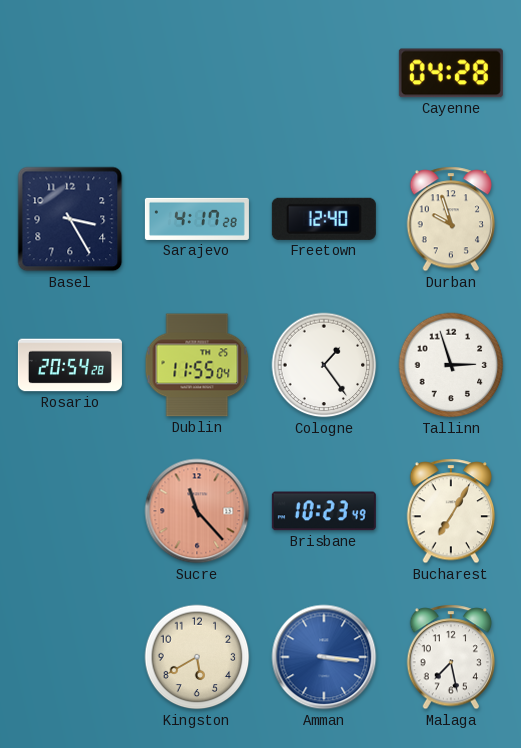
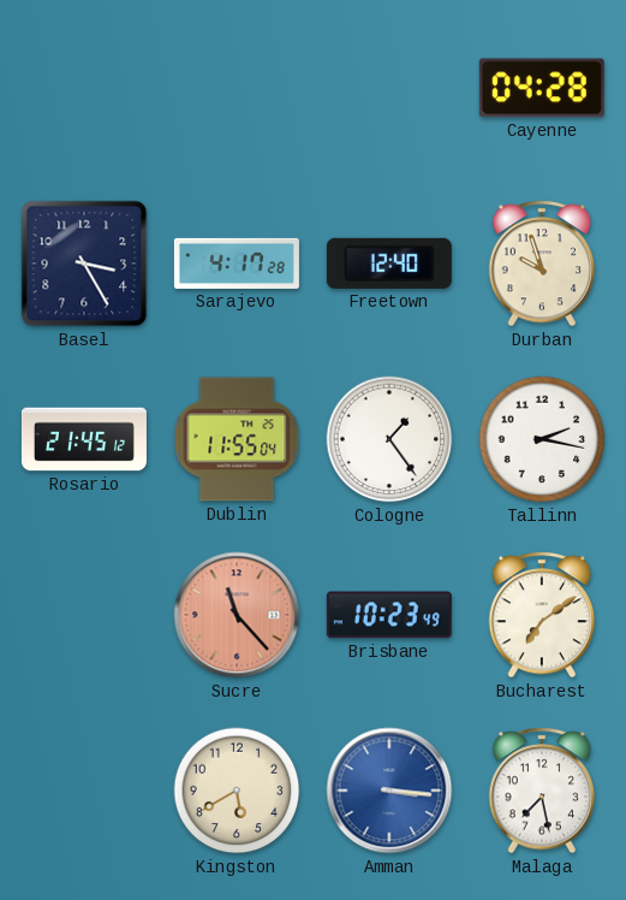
Rosario: 20:54 -> 21:45
Tallinn: 2:57 -> 2:17
Bucharest: 7:05 -> 7:09
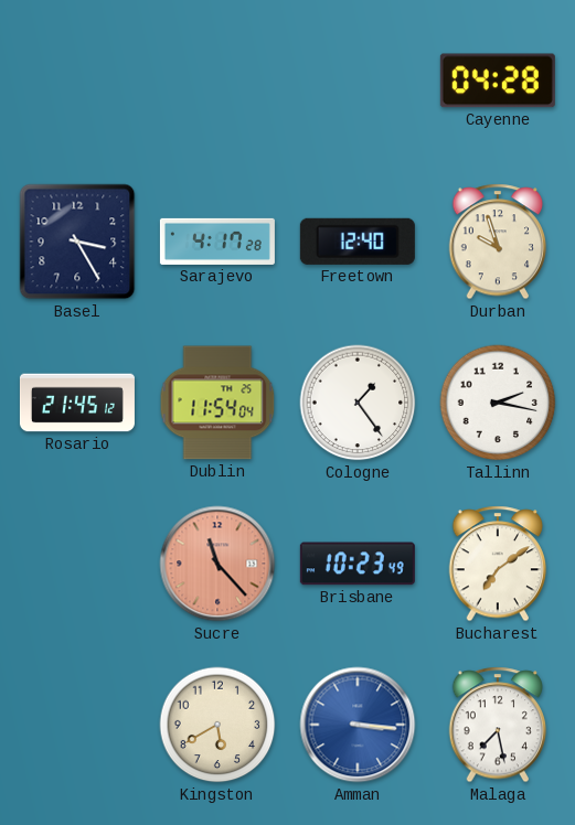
Dublin: 11:55 -> 11:54
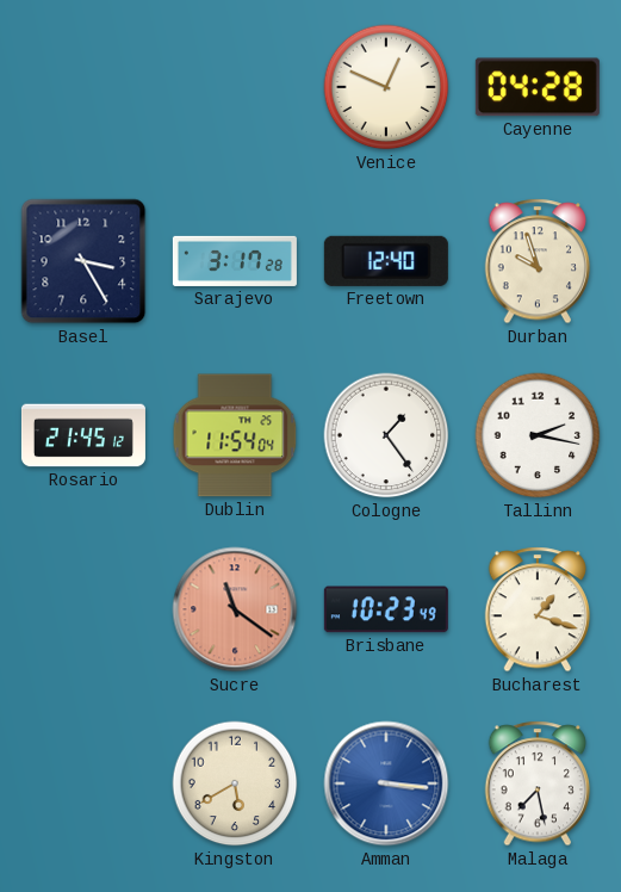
Venice: none -> 12:49
Sarajevo: 4:17 -> 3:17
Sucre: 11:23 -> 11:21
Bucharest: 7:09 -> 1:18
